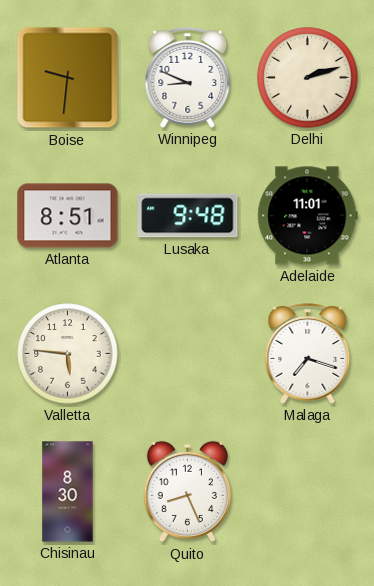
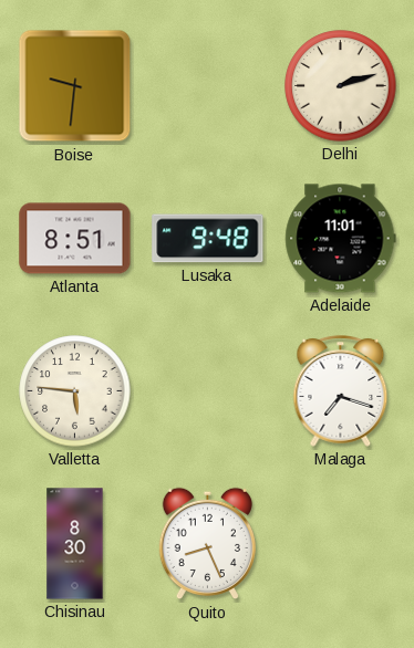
Winnipeg: 8:49 -> none
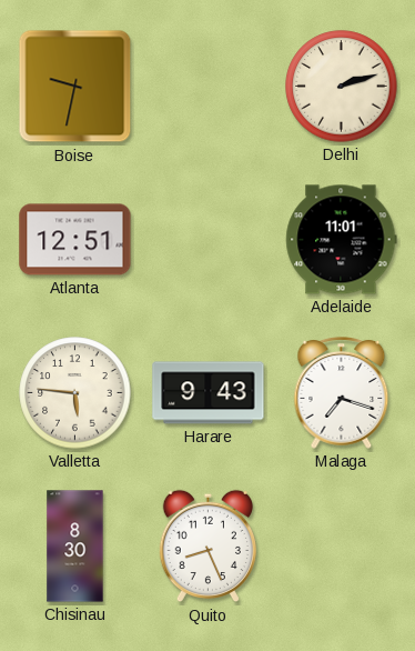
Boise: 9:31 -> 9:32
Atlanta: 8:51 -> 12:51
Lusaka: 9:48 -> none
Harare: none -> 9:43
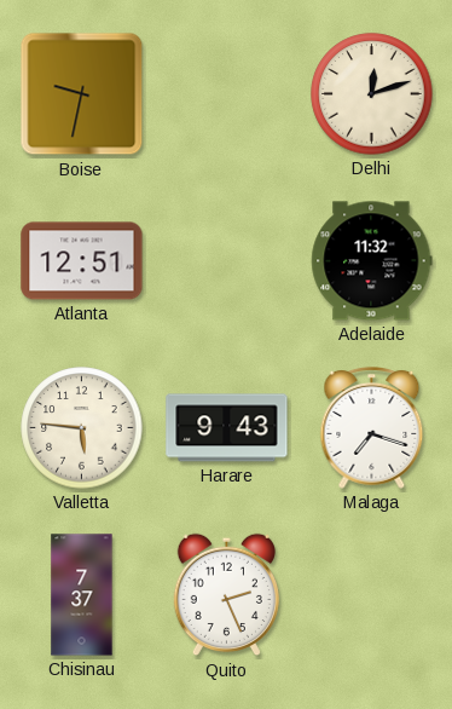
Delhi: 2:12 -> 12:12
Adelaide: 11:01 -> 11:32
Chisinau: 8:30 -> 7:37
Quito: 8:26 -> 2:26
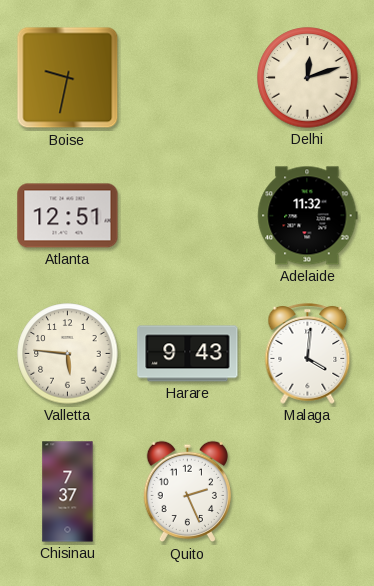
Malaga: 7:18 -> 4:01
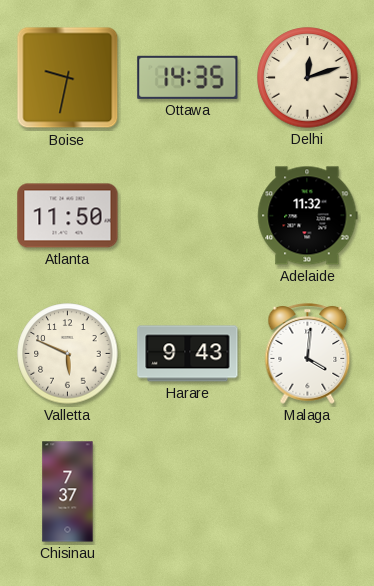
Ottawa: none -> 14:35
Atlanta: 12:51 -> 11:50
Valletta: 5:46 -> 5:49
Quito: 2:26 -> none
